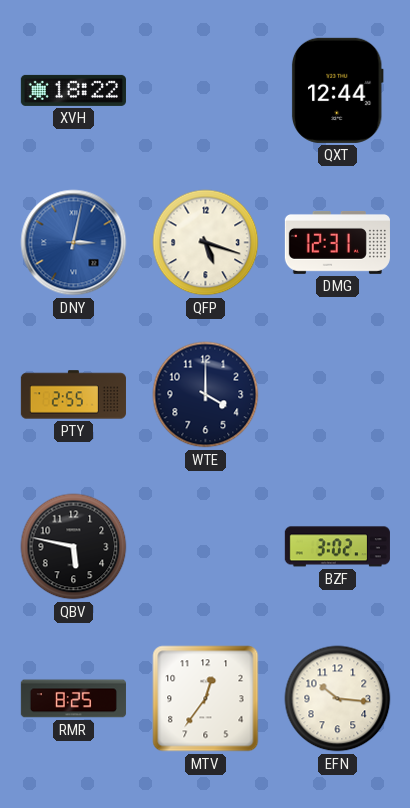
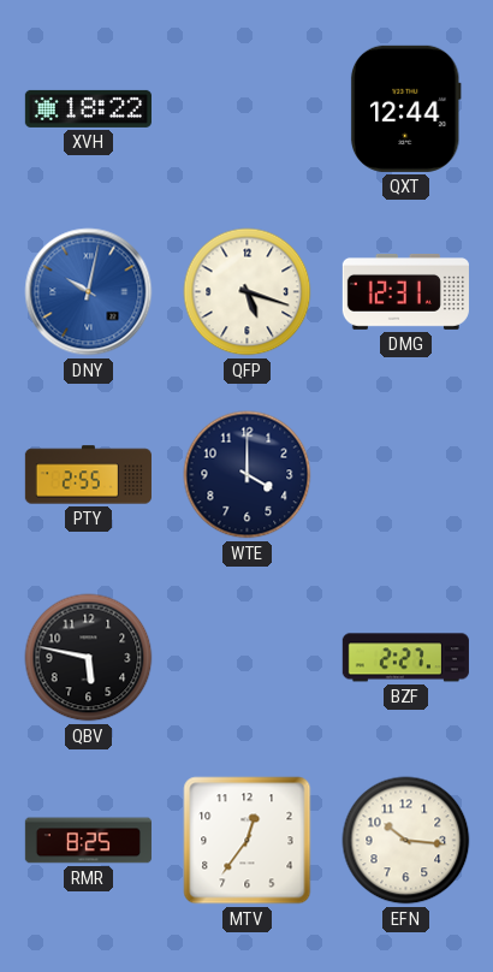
DNY: 3:02 -> 10:02
BZF: 3:02 -> 2:27
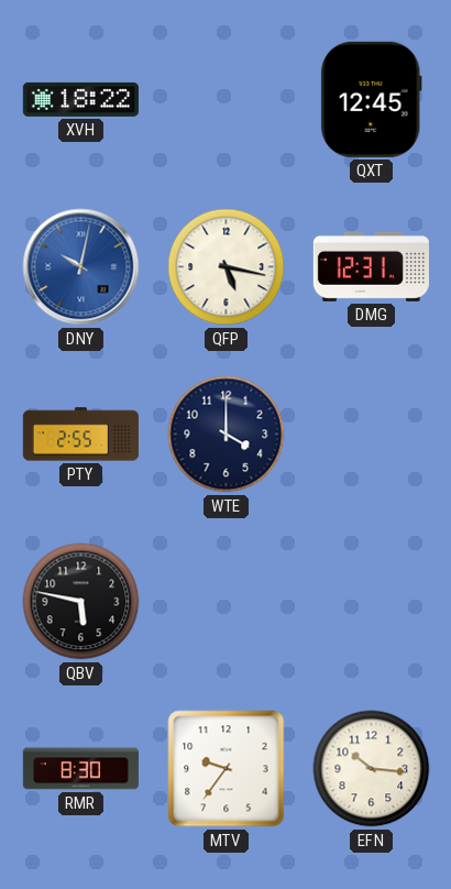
QXT: 12:44 -> 12:45
QFP: 5:18 -> 5:17
BZF: 2:27 -> none
RMR: 8:25 -> 8:30
MTV: 12:36 -> 9:36
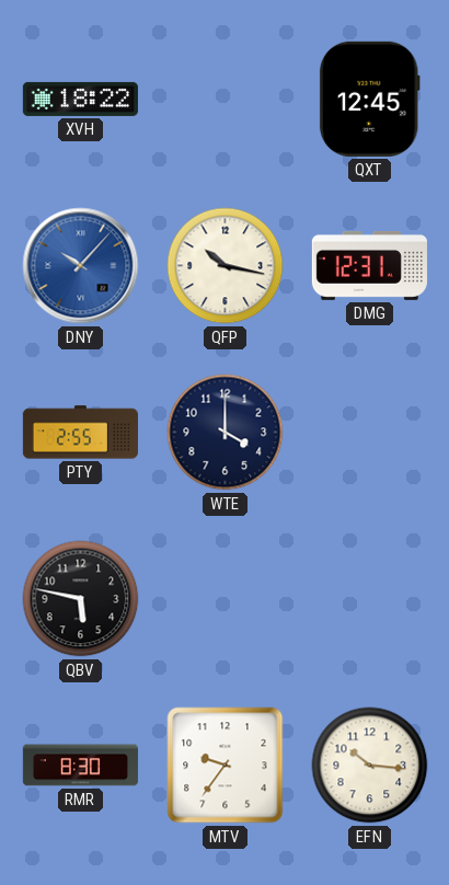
DNY: 10:02 -> 10:07
QFP: 5:17 -> 10:17
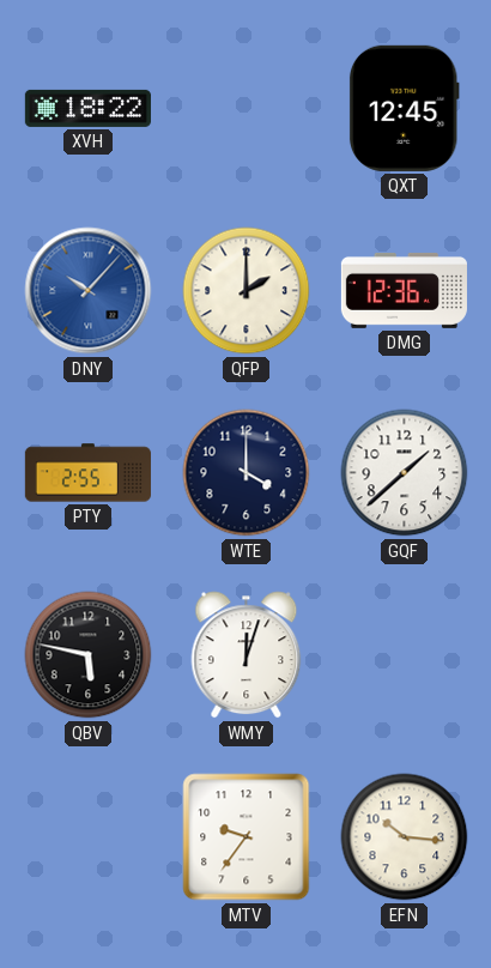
QFP: 10:17 -> 2:00
DMG: 12:31 -> 12:36
GQF: none -> 1:38
WMY: none -> 12:03
RMR: 8:30 -> none
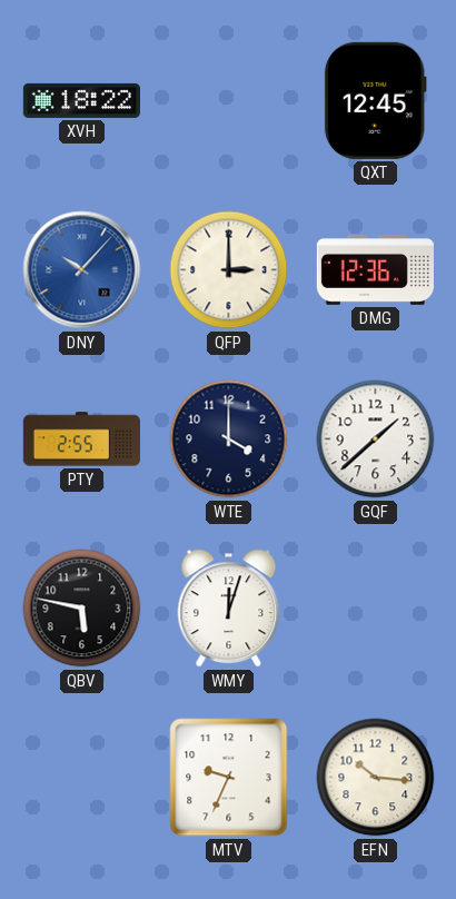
QFP: 2:00 -> 3:00
MTV: 9:36 -> 9:34
